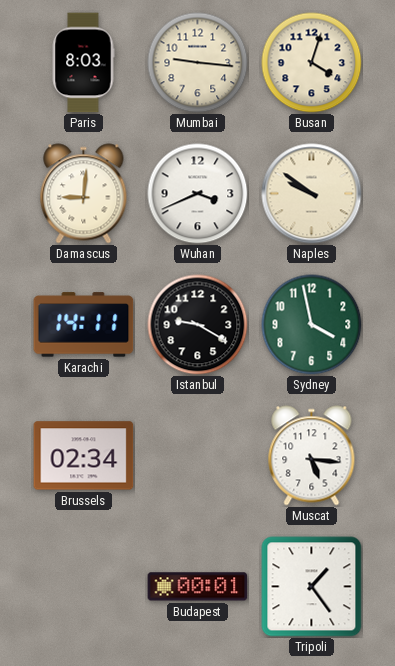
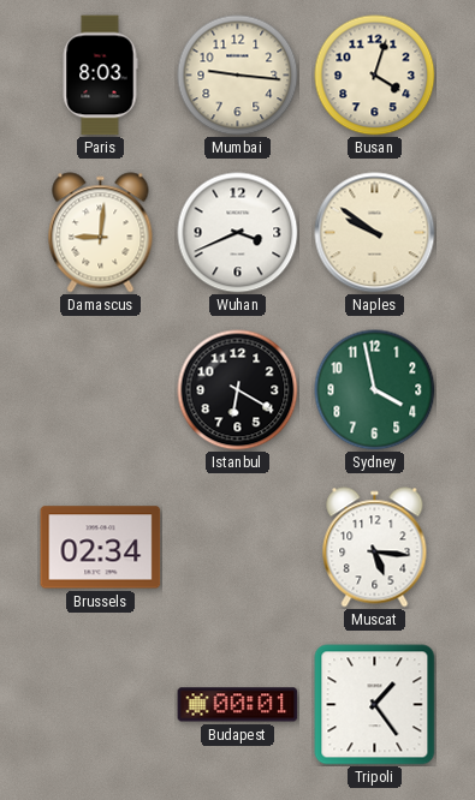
Karachi: 14:11 -> none
Istanbul: 9:20 -> 6:20
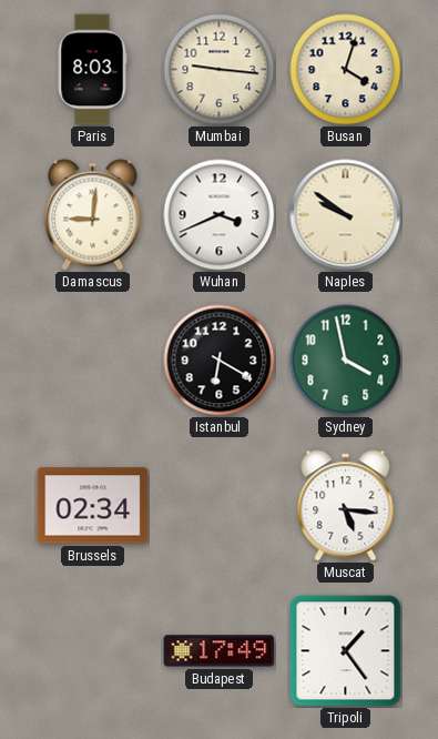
Budapest: 00:01 -> 17:49
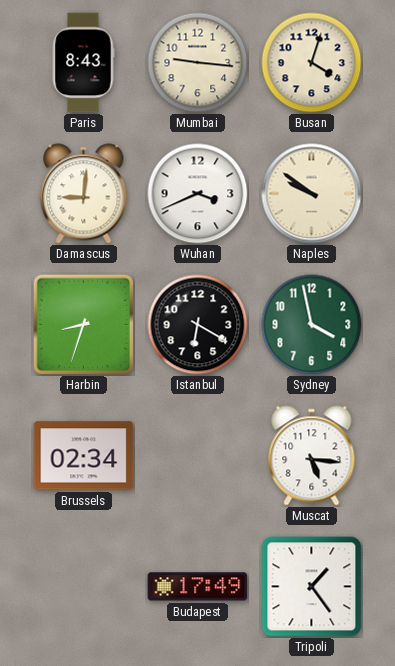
Paris: 8:03 -> 8:43
Harbin: none -> 8:33
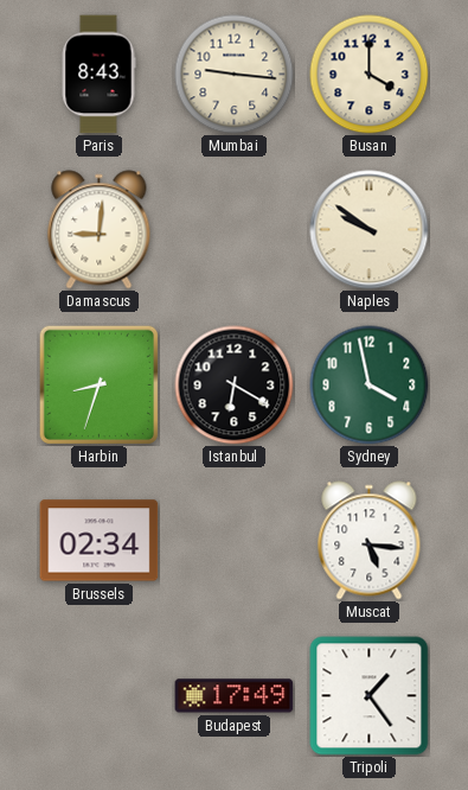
Busan: 4:03 -> 4:00
Wuhan: 3:41 -> none
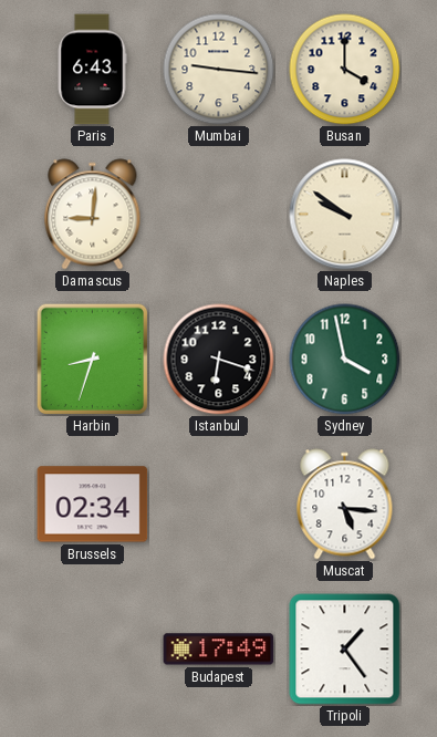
Paris: 8:43 -> 6:43
Istanbul: 6:20 -> 6:18
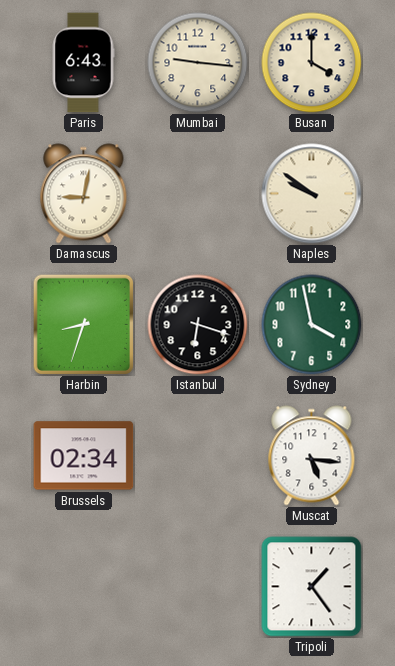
Damascus: 9:01 -> 9:02
Budapest: 17:49 -> none
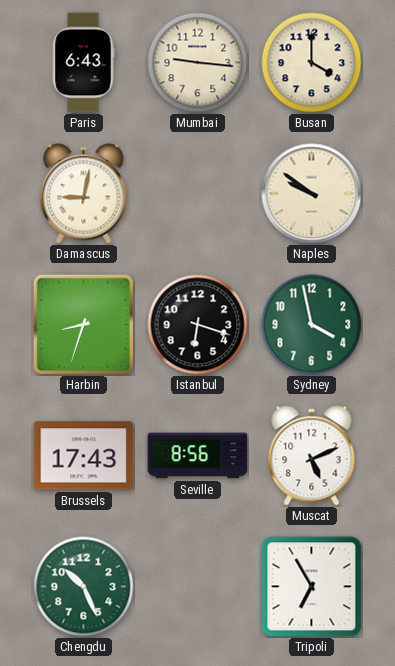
Brussels: 02:34 -> 17:43
Seville: none -> 8:56
Muscat: 5:16 -> 5:11
Chengdu: none -> 10:26
Tripoli: 1:24 -> 6:55
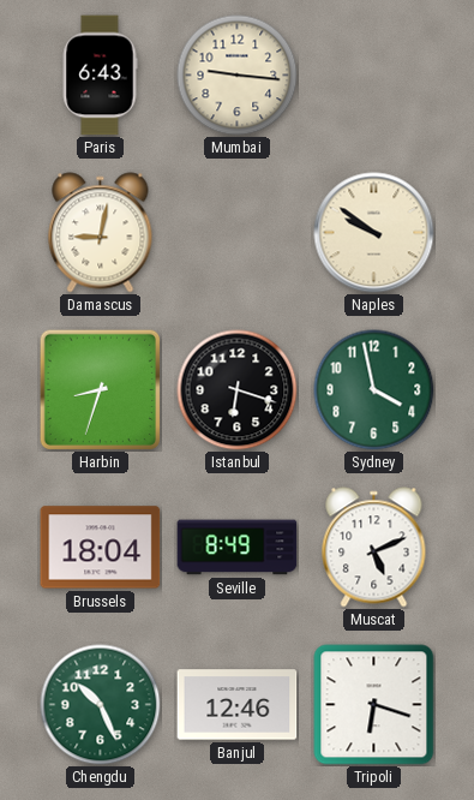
Busan: 4:00 -> none
Brussels: 17:43 -> 18:04
Seville: 8:56 -> 8:49
Banjul: none -> 12:46
Tripoli: 6:55 -> 6:18
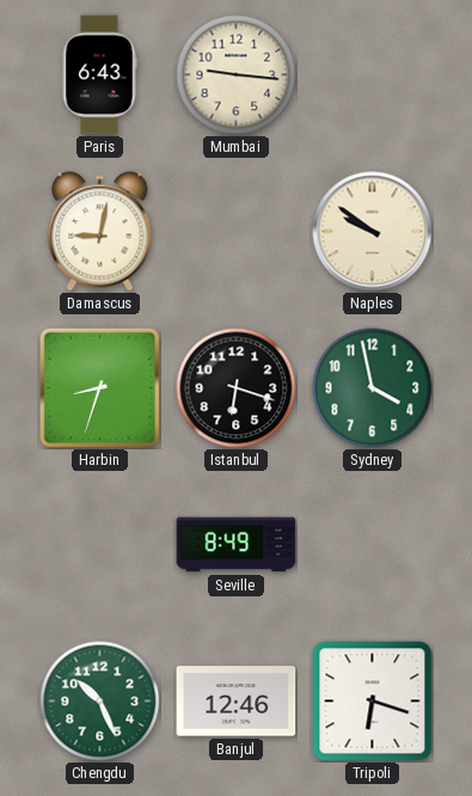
Brussels: 18:04 -> none
Muscat: 5:11 -> none
